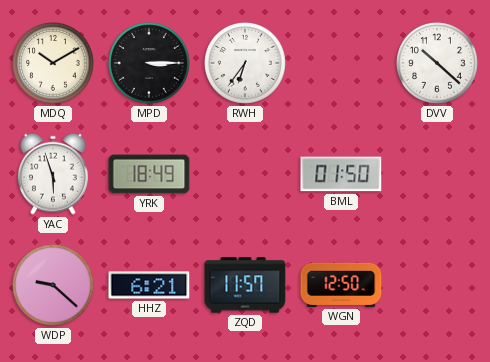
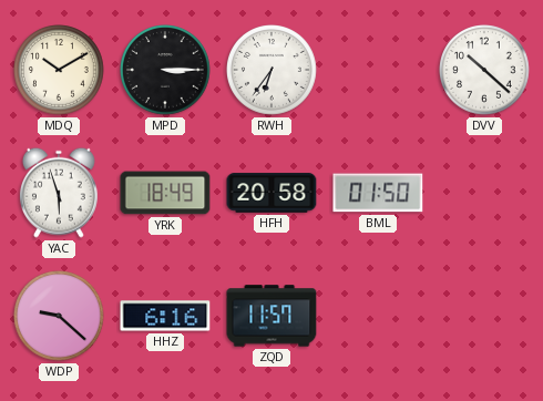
HFH: none -> 20:58
HHZ: 6:21 -> 6:16
WGN: 12:50 -> none
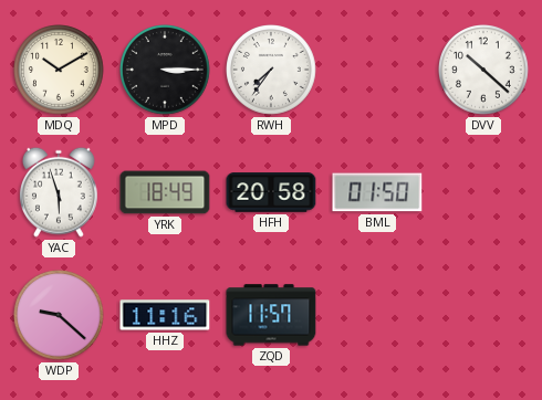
RWH: 6:36 -> 7:36
HHZ: 6:16 -> 11:16
